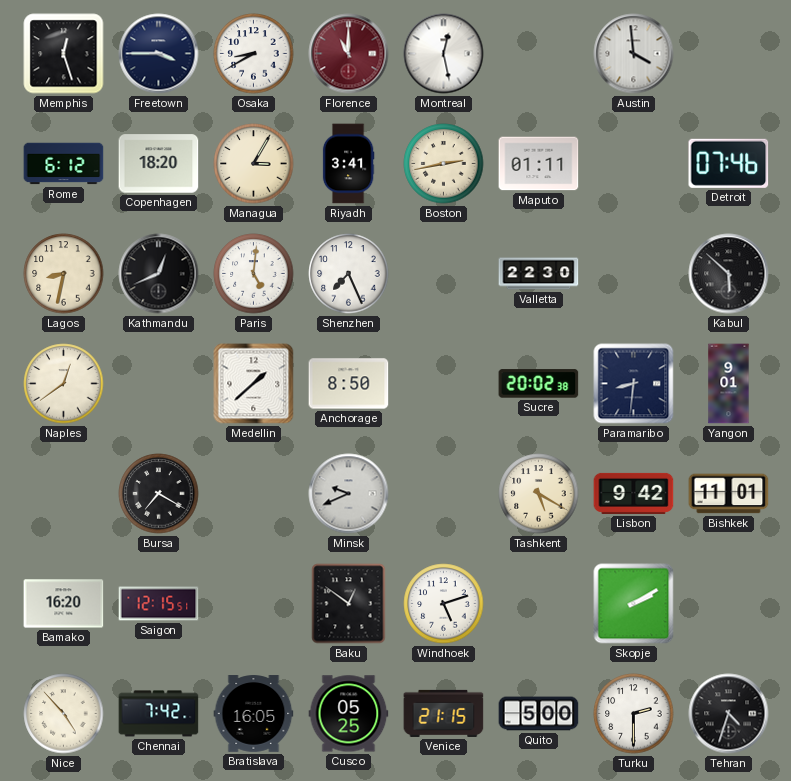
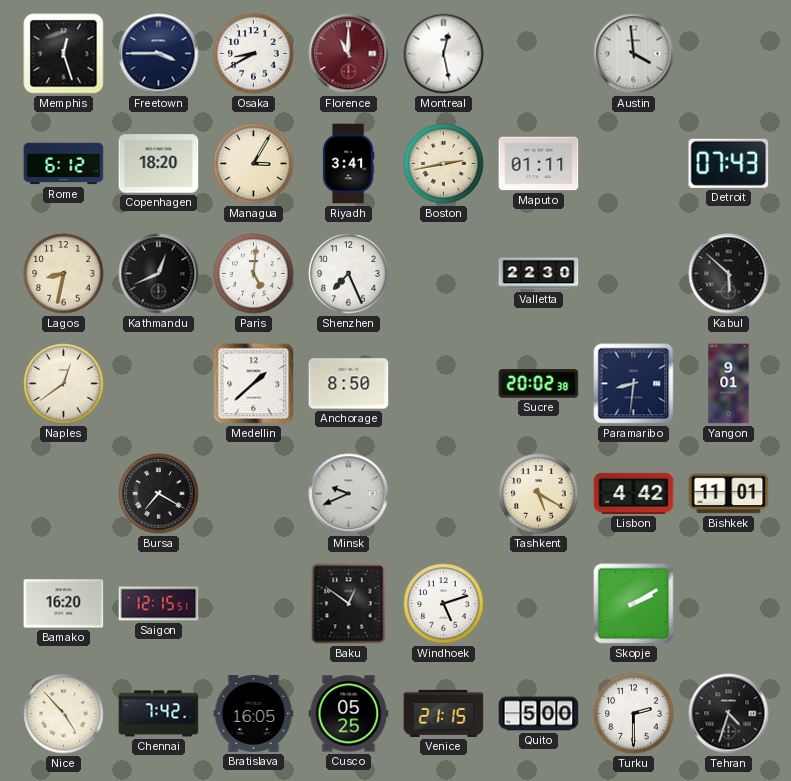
Detroit: 07:46 -> 07:43
Lisbon: 9:42 -> 4:42
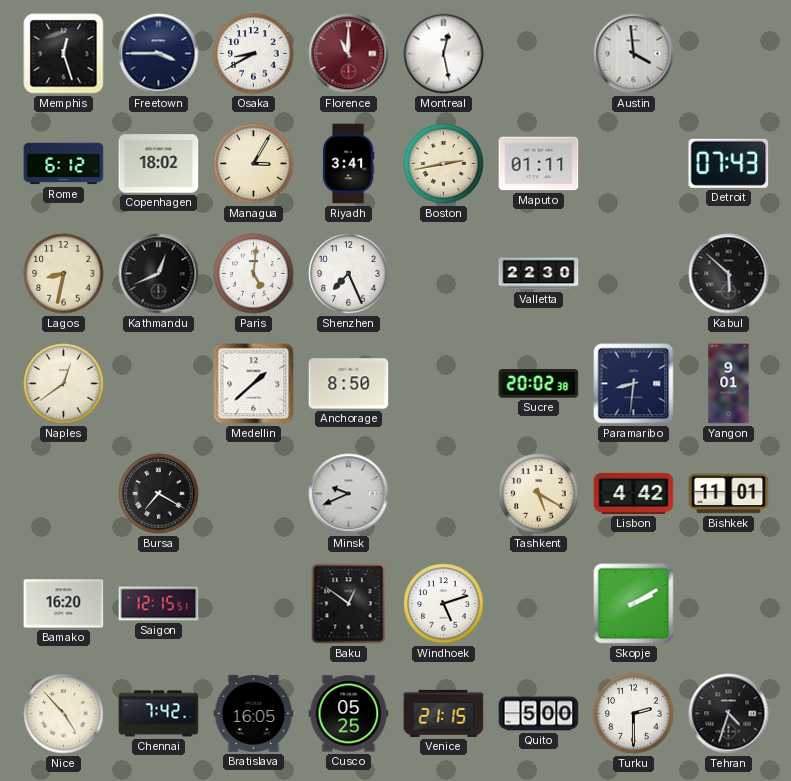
Copenhagen: 18:20 -> 18:02
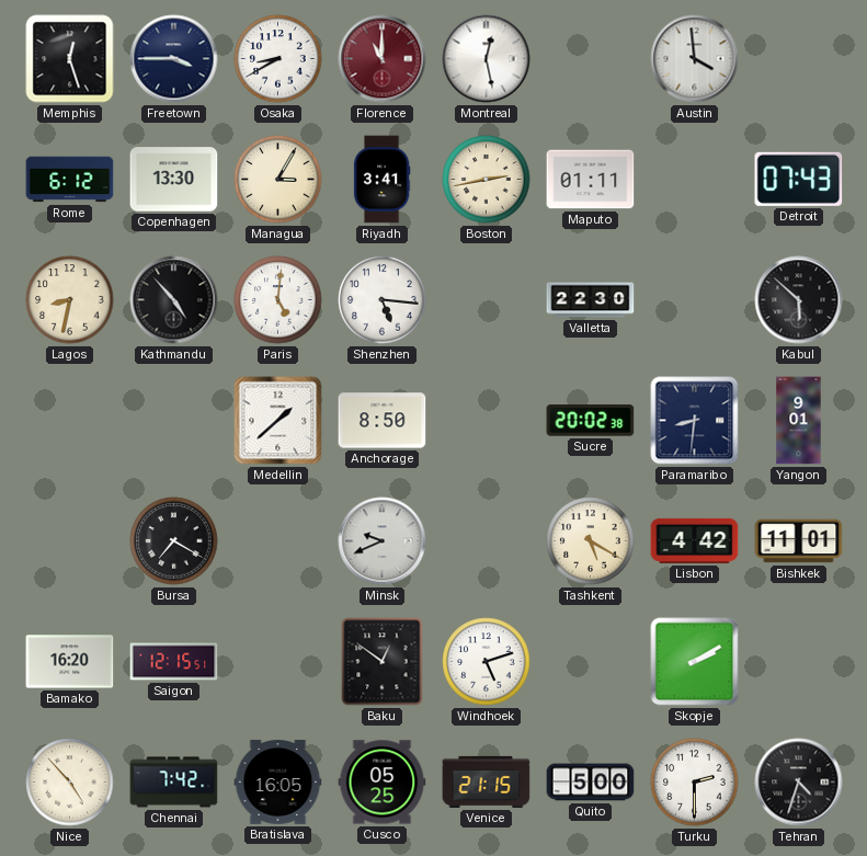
Copenhagen: 18:02 -> 13:30
Kathmandu: 12:41 -> 4:53
Shenzhen: 7:26 -> 5:16
Naples: 12:39 -> none
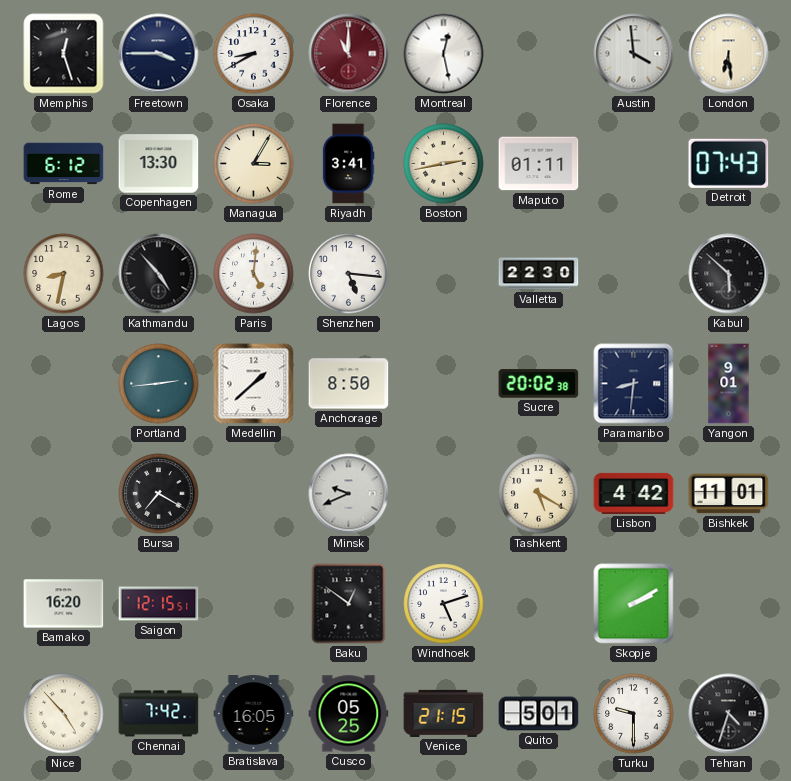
London: none -> 6:29
Portland: none -> 2:44
Quito: 5:00 -> 5:01
Turku: 2:30 -> 9:30
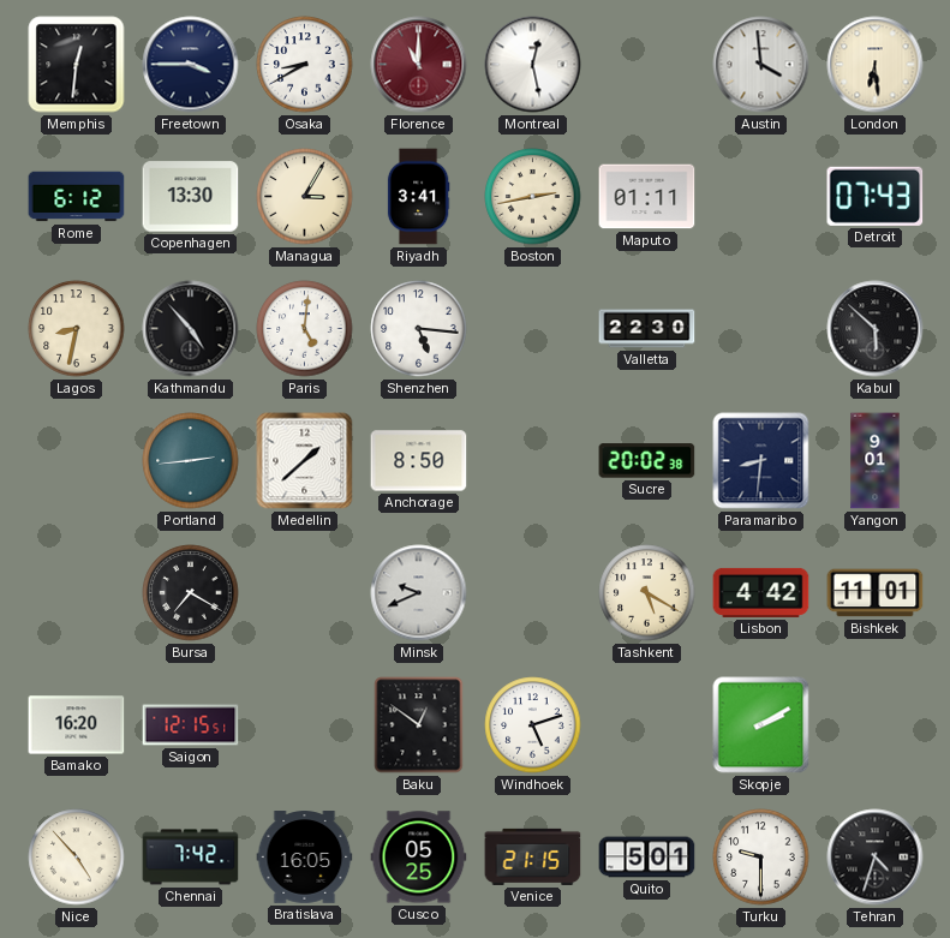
Memphis: 12:27 -> 12:31
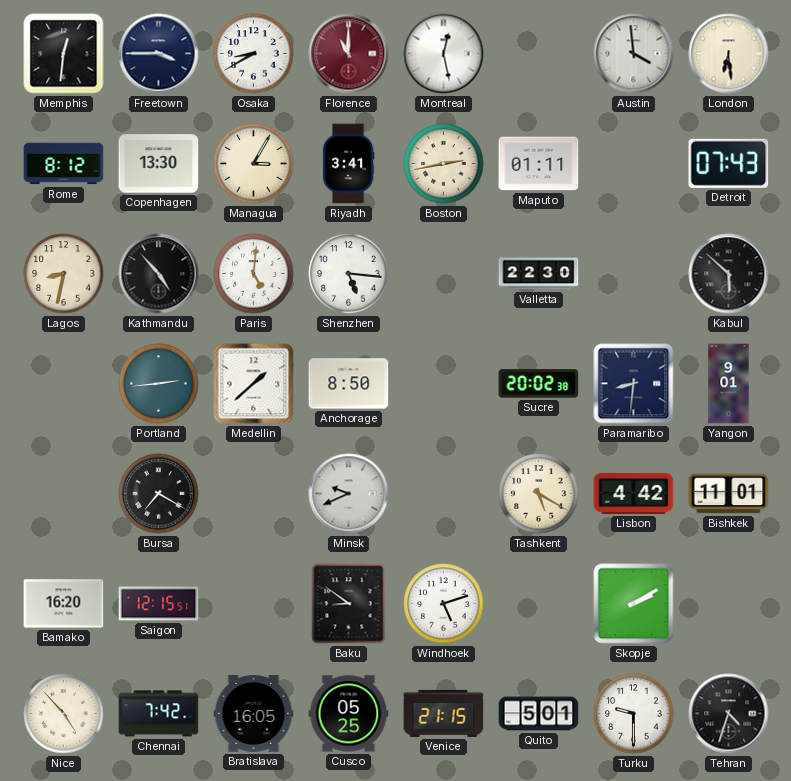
Rome: 6:12 -> 8:12
Baku: 12:51 -> 8:51
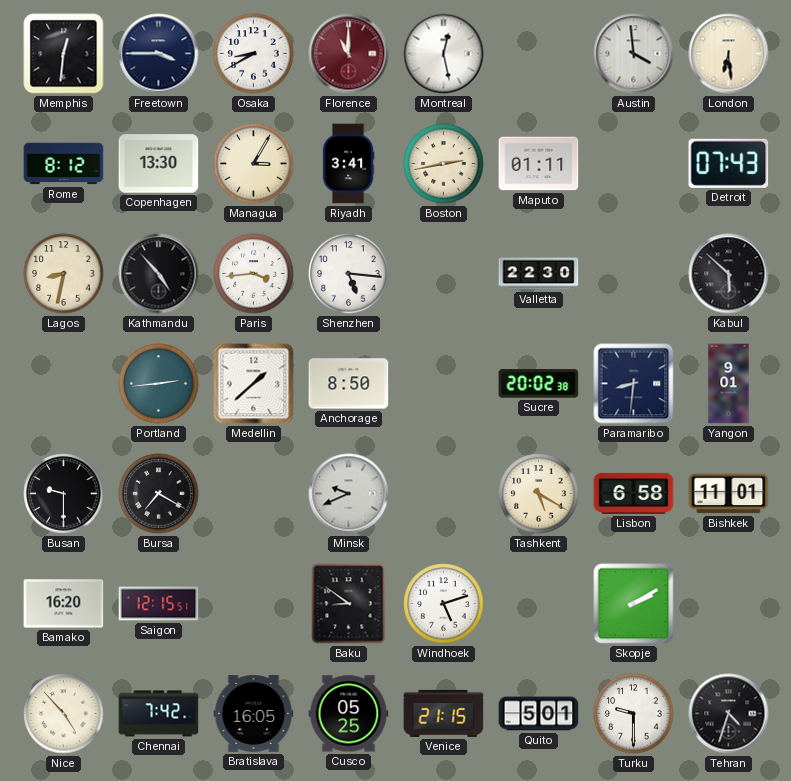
Paris: 5:01 -> 3:44
Busan: none -> 9:30
Lisbon: 4:42 -> 6:58
